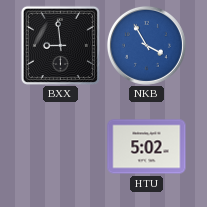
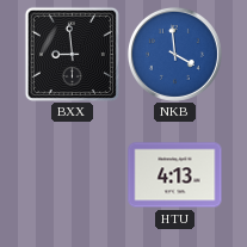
NKB: 3:55 -> 3:59
HTU: 5:02 -> 4:13
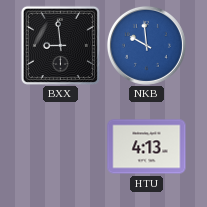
NKB: 3:59 -> 9:59
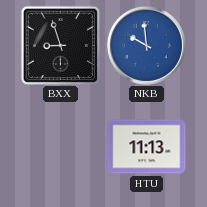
BXX: 8:59 -> 8:57
HTU: 4:13 -> 11:13
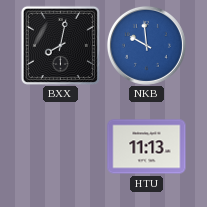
BXX: 8:57 -> 8:02
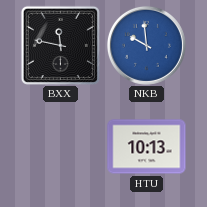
BXX: 8:02 -> 11:47
HTU: 11:13 -> 10:13
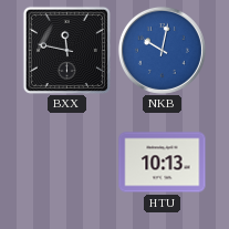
NKB: 9:59 -> 10:02
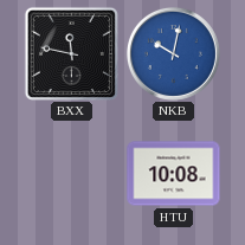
HTU: 10:13 -> 10:08
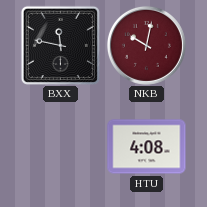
NKB dial: blue -> burgundy
HTU: 10:08 -> 4:08
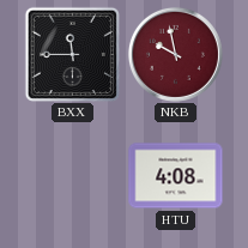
BXX: 11:47 -> 11:45
NKB: 10:02 -> 9:58
